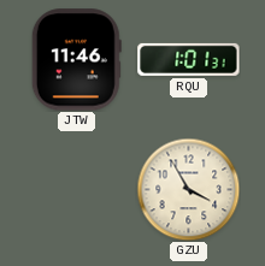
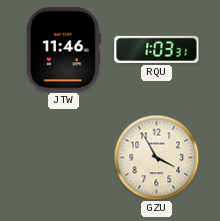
RQU: 1:01 -> 1:03
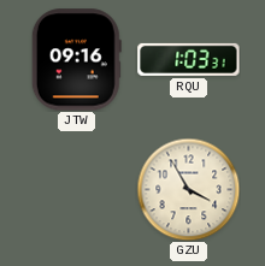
JTW: 11:46 -> 09:16
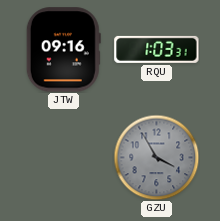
GZU dial: cream -> grey
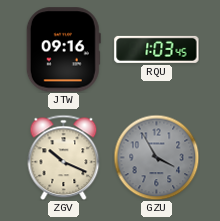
RQU: 1:03:31 -> 1:03:45
ZGV: none -> 10:19
